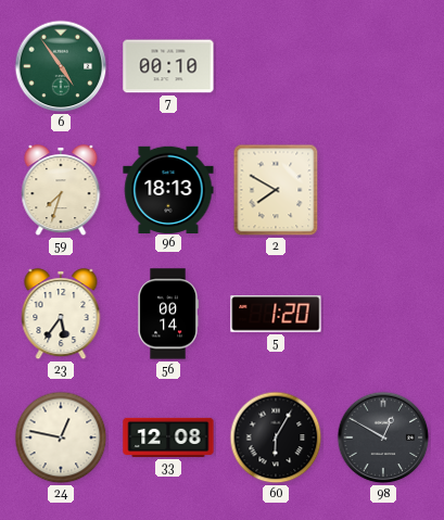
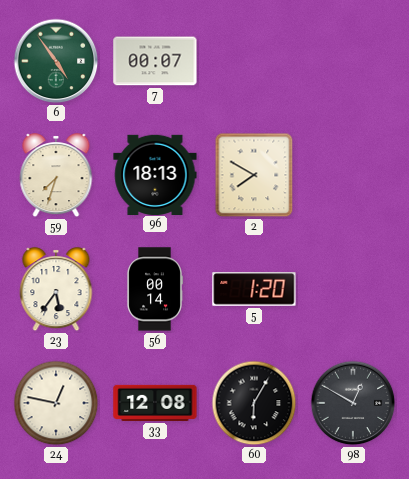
7: 00:10 -> 00:07
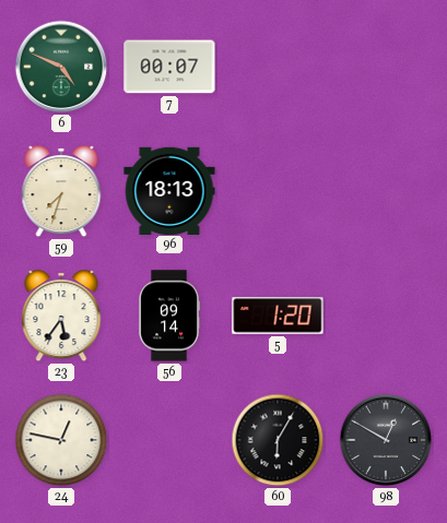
6: 4:54 -> 4:49
2: 7:50 -> none
56: 00:14 -> 09:14
33: 12:08 -> none
